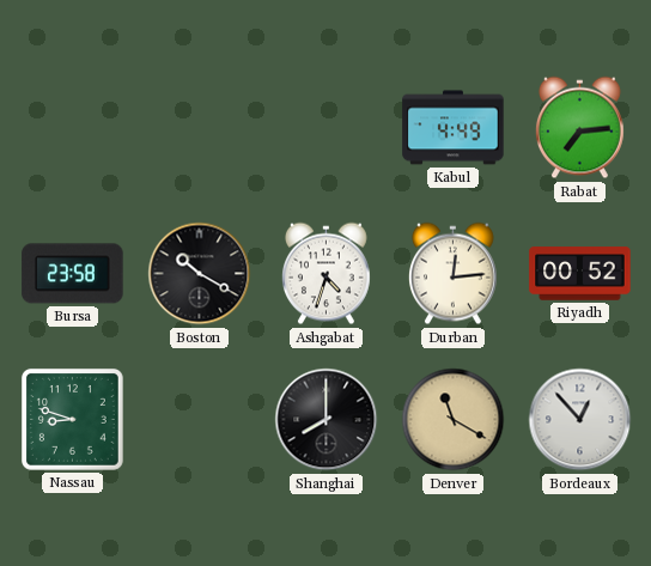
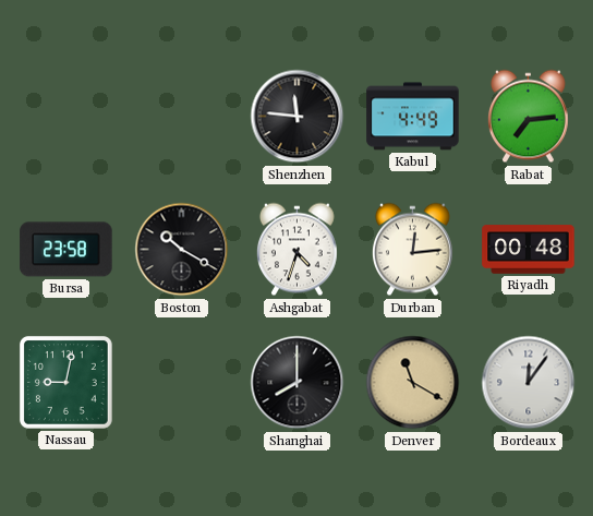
Shenzhen: none -> 11:46
Riyadh: 00:52 -> 00:48
Nassau: 8:48 -> 9:02
Bordeaux: 12:53 -> 12:06
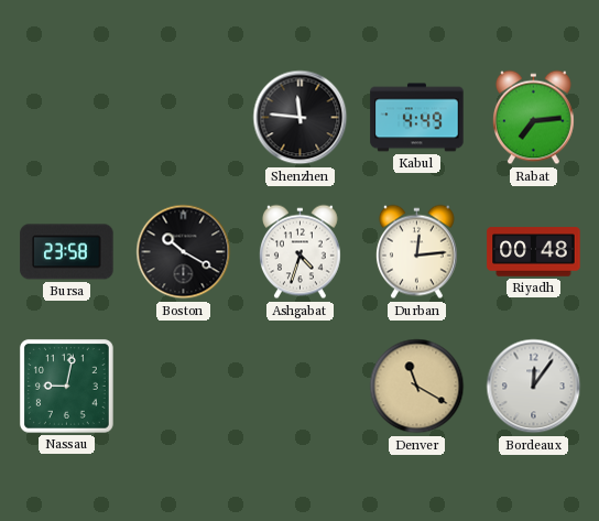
Shanghai: 8:00 -> none
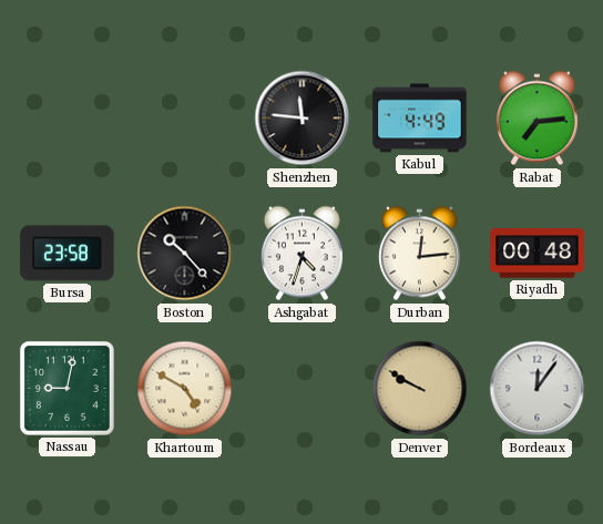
Boston: 10:20 -> 10:23
Khartoum: none -> 4:50
Denver: 11:20 -> 9:50
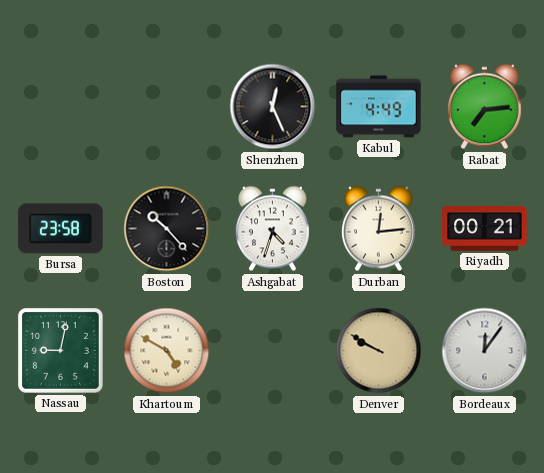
Shenzhen: 11:46 -> 12:26
Riyadh: 00:48 -> 00:21
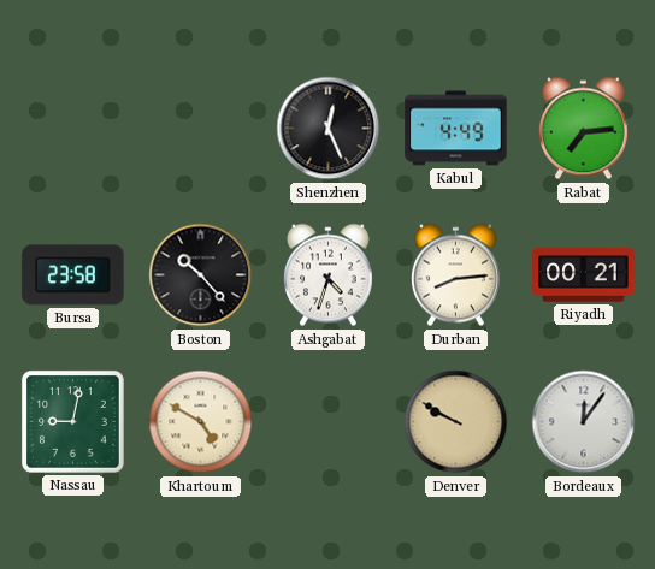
Durban: 12:14 -> 8:14
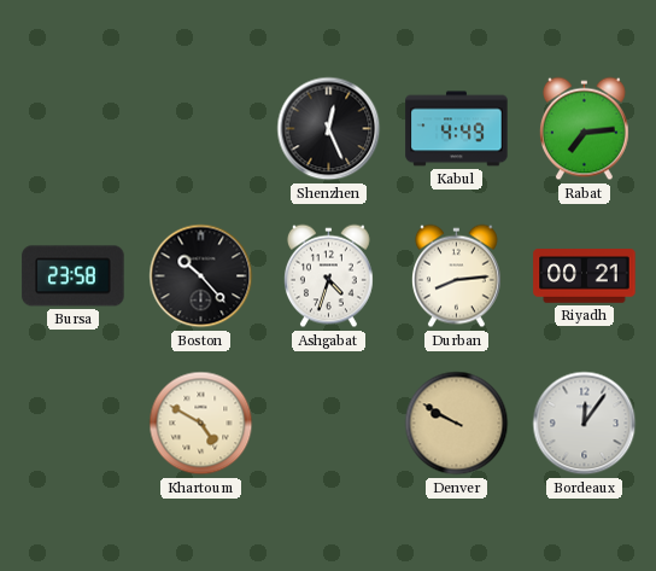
Nassau: 9:02 -> none
